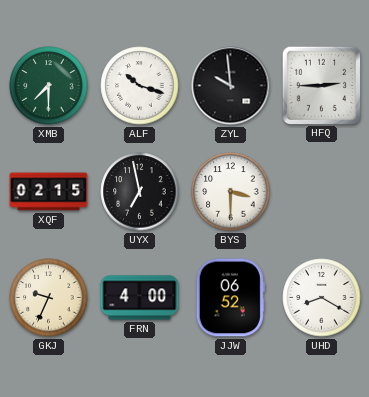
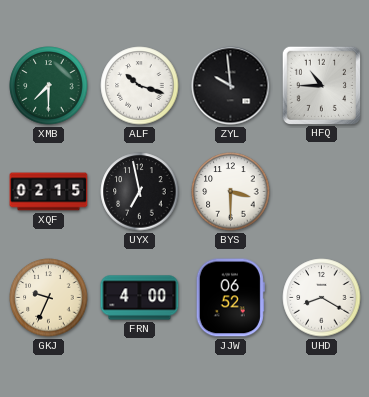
HFQ: 2:45 -> 10:45
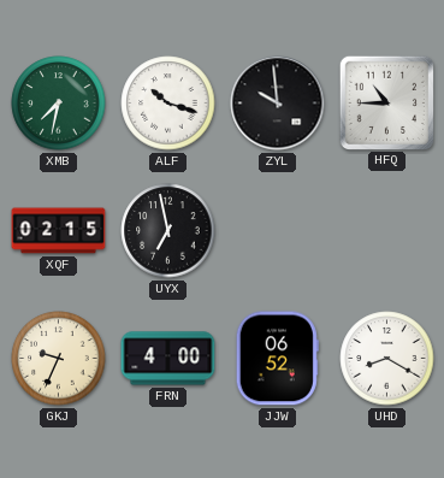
XMB: 7:30 -> 7:32
BYS: 3:30 -> none
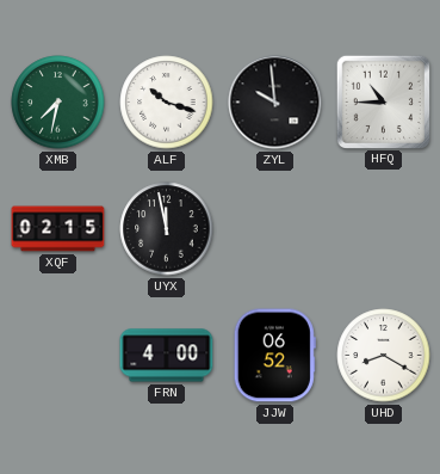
UYX: 6:58 -> 11:58
GKJ: 9:34 -> none
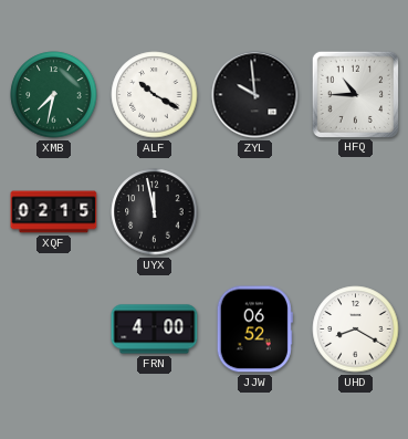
ALF: 10:18 -> 10:20
